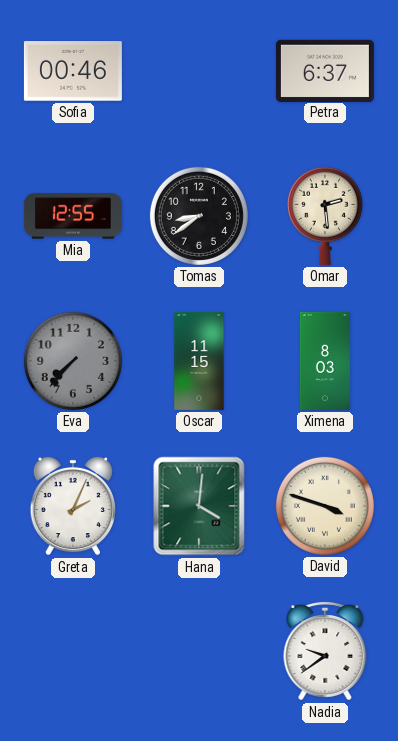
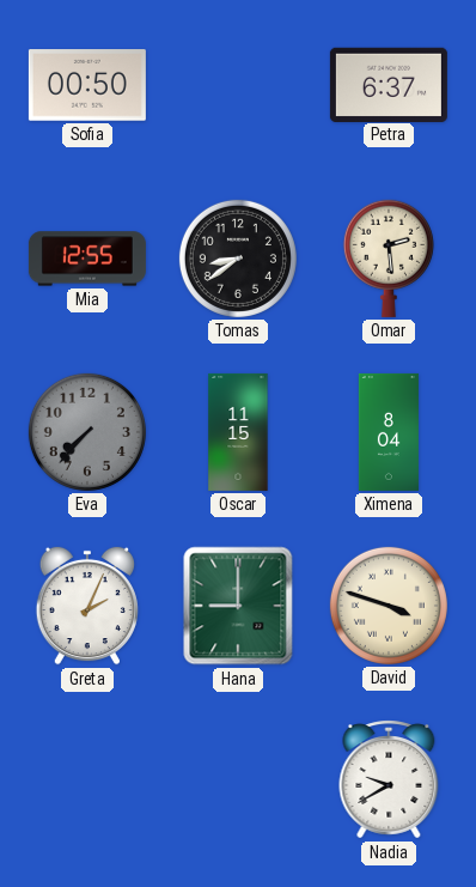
Sofia: 00:46 -> 00:50
Ximena: 8:03 -> 8:04
Hana: 4:01 -> 9:00
Nadia: 9:39 -> 9:40
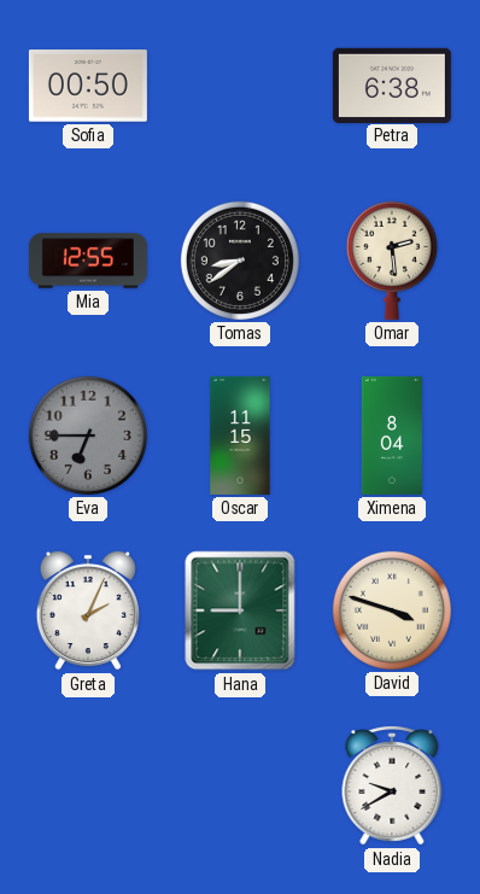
Petra: 6:37 -> 6:38
Eva: 7:37 -> 6:45
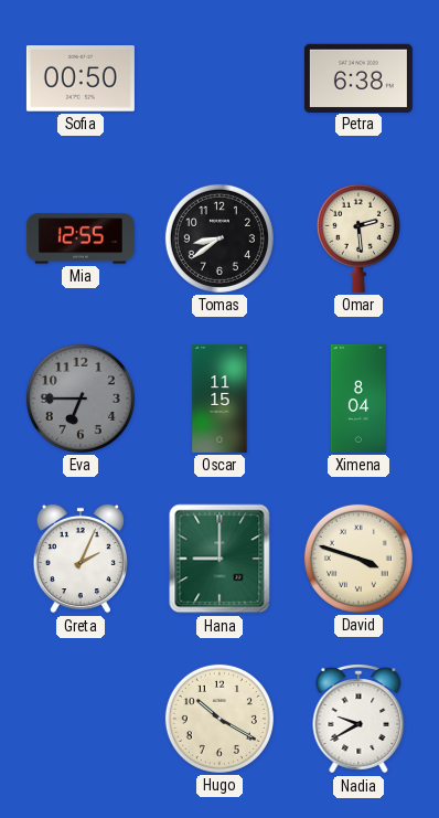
Hugo: none -> 10:20
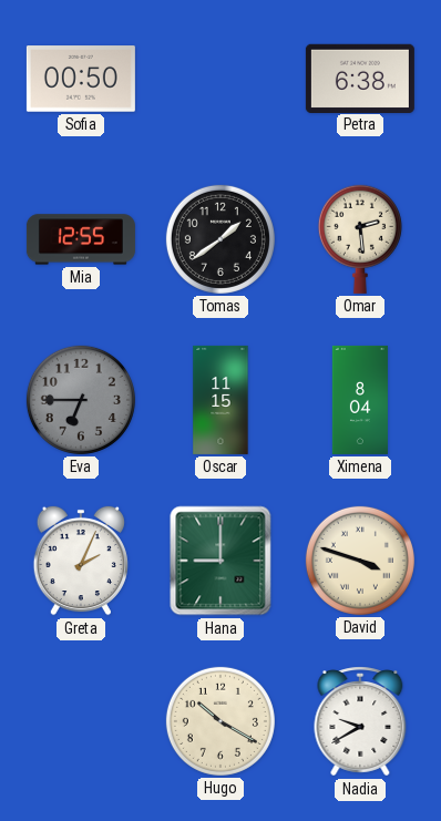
Tomas: 8:39 -> 1:39
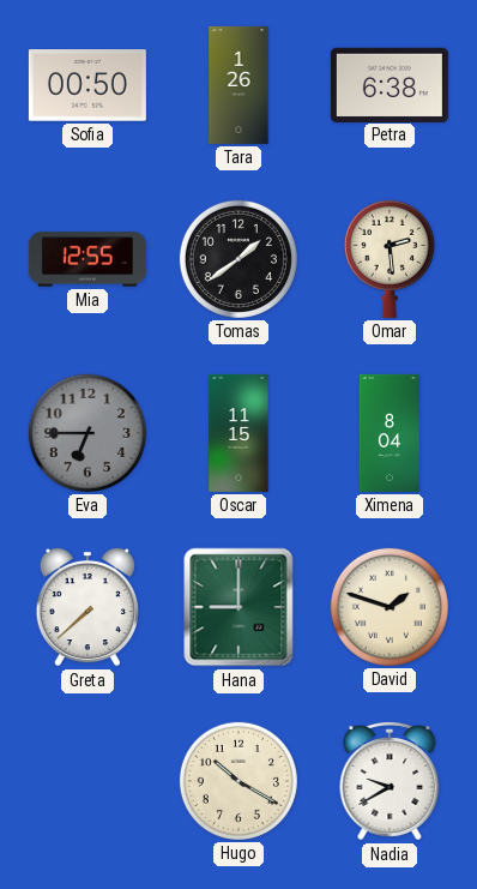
Tara: none -> 1:26
Greta: 2:04 -> 7:38
David: 3:48 -> 1:48
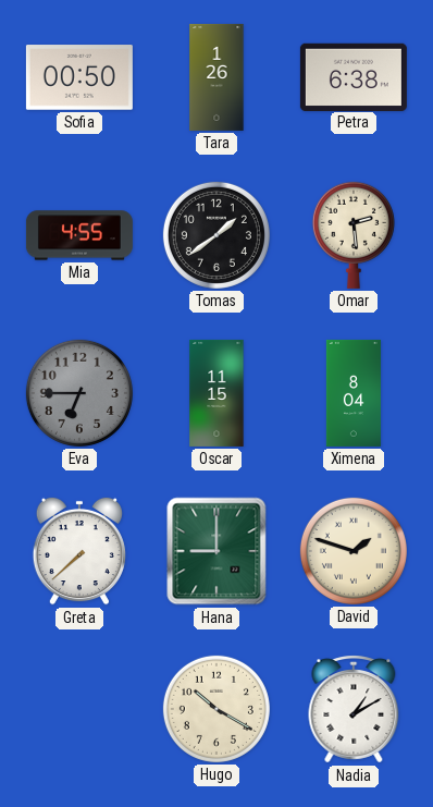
Mia: 12:55 -> 4:55
Nadia: 9:40 -> 1:10
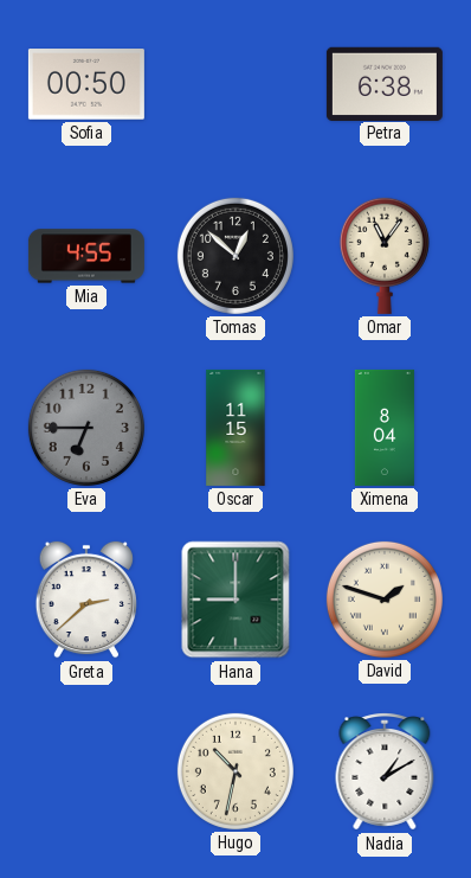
Tara: 1:26 -> none
Tomas: 1:39 -> 12:52
Omar: 2:29 -> 11:06
Greta: 7:38 -> 2:38
Hugo: 10:20 -> 10:32
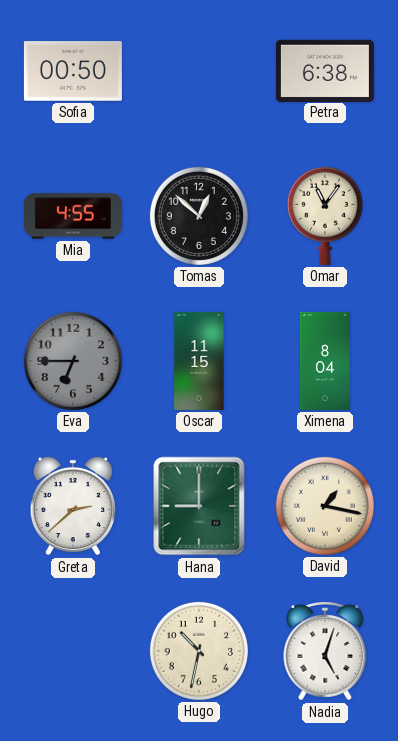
David: 1:48 -> 1:17
Nadia: 1:10 -> 5:03
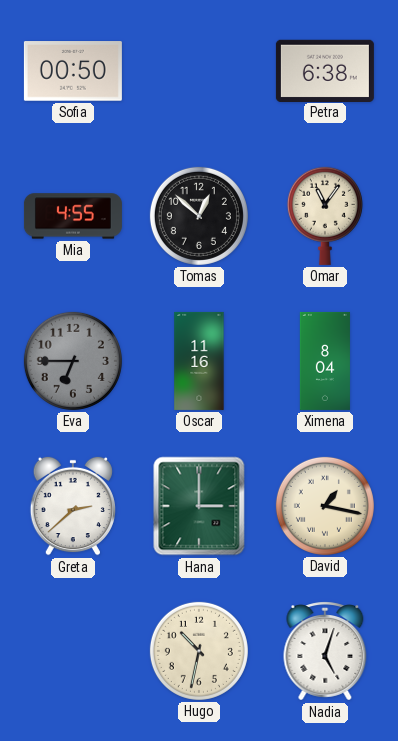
Oscar: 11:15 -> 11:16
Hana: 9:00 -> 3:00
